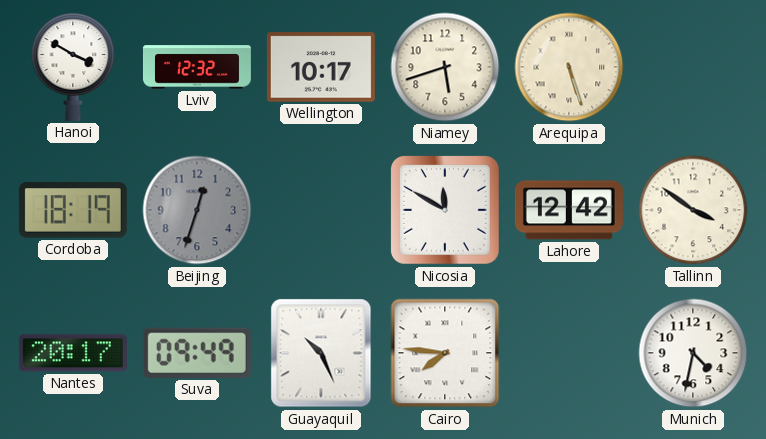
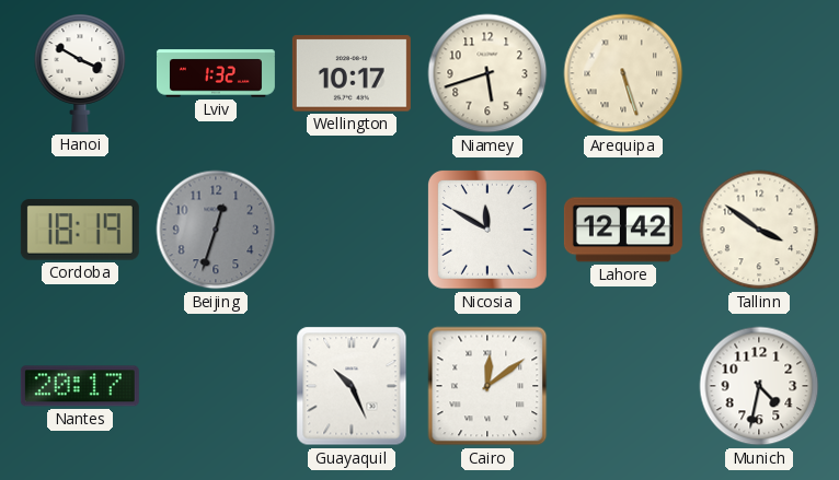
Lviv: 12:32 -> 1:32
Suva: 09:49 -> none
Cairo: 7:46 -> 12:09
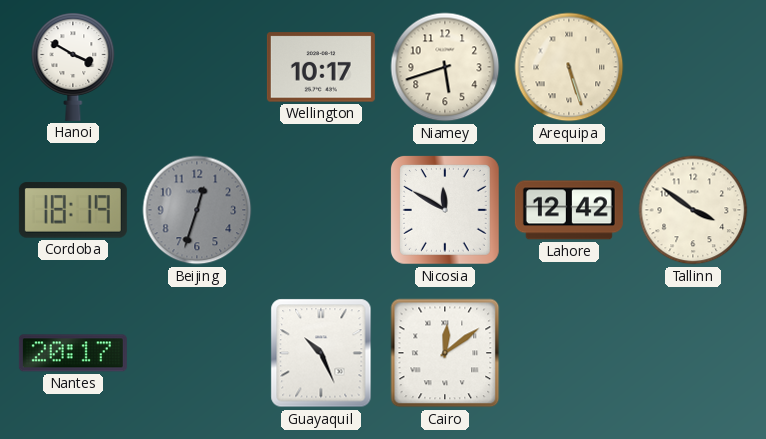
Lviv: 1:32 -> none
Munich: 4:32 -> none
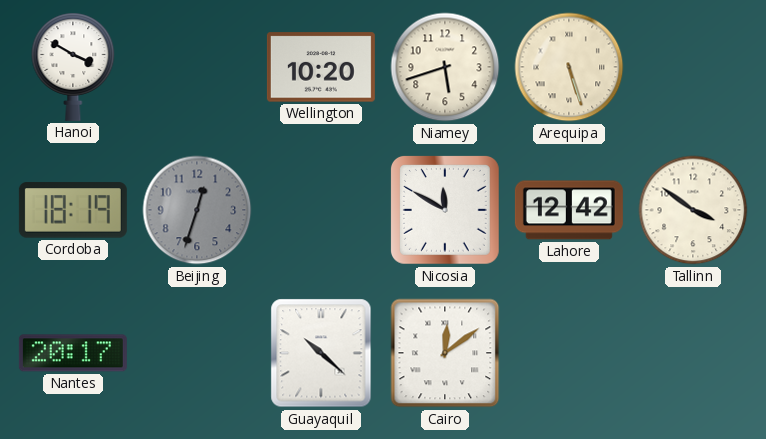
Wellington: 10:17 -> 10:20
Guayaquil: 10:26 -> 10:22
